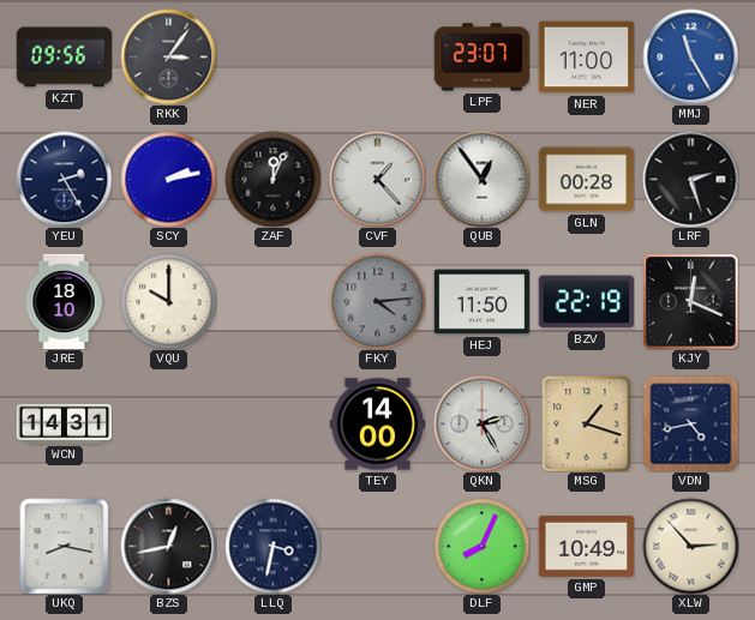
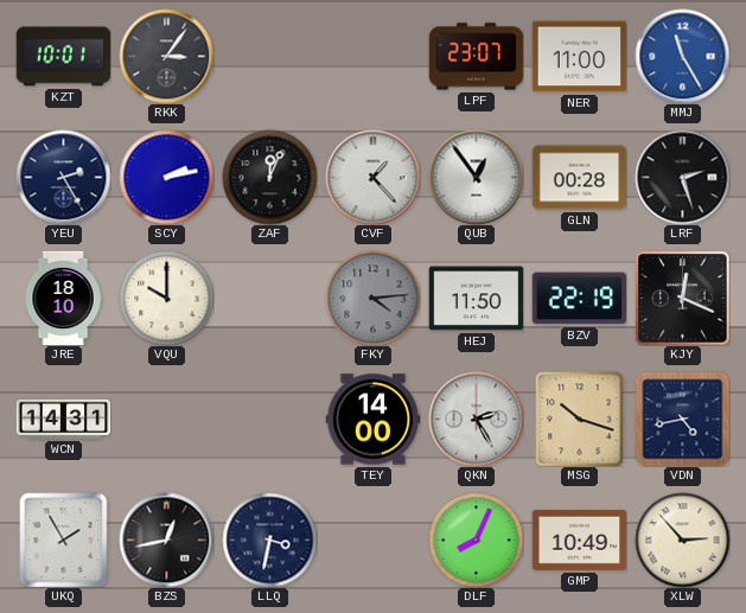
KZT: 09:56 -> 10:01
MSG: 1:18 -> 10:18
UKQ: 8:17 -> 1:55
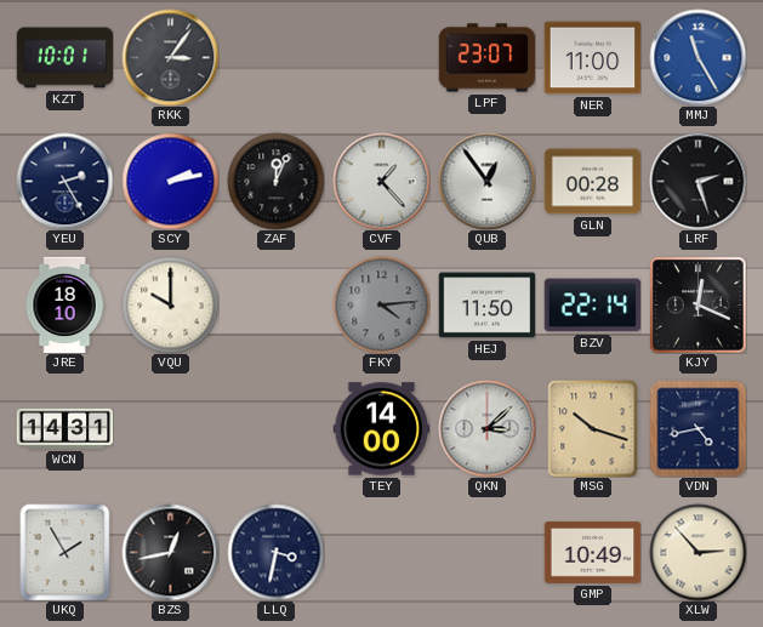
BZV: 22:19 -> 22:14
QKN: 2:25 -> 3:08
DLF: 8:04 -> none
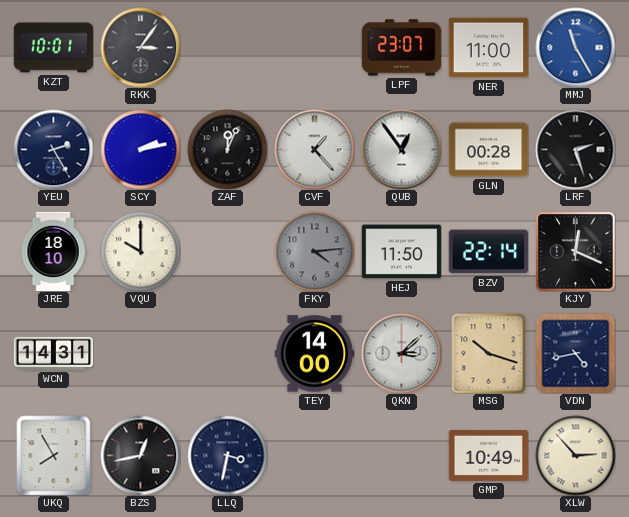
UKQ: 1:55 -> 7:55
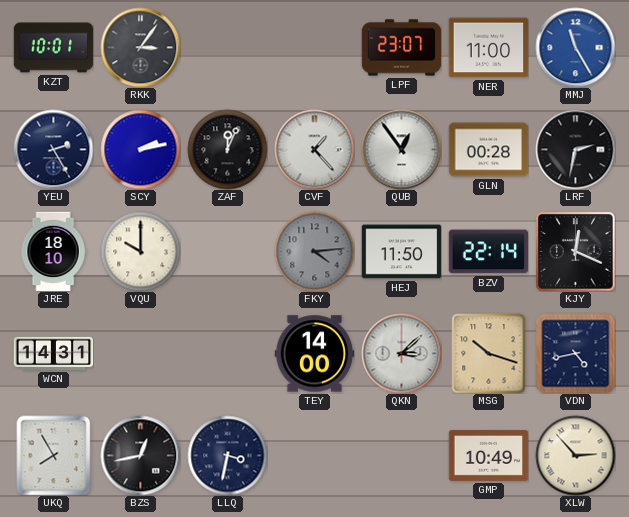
LRF: 2:27 -> 2:32
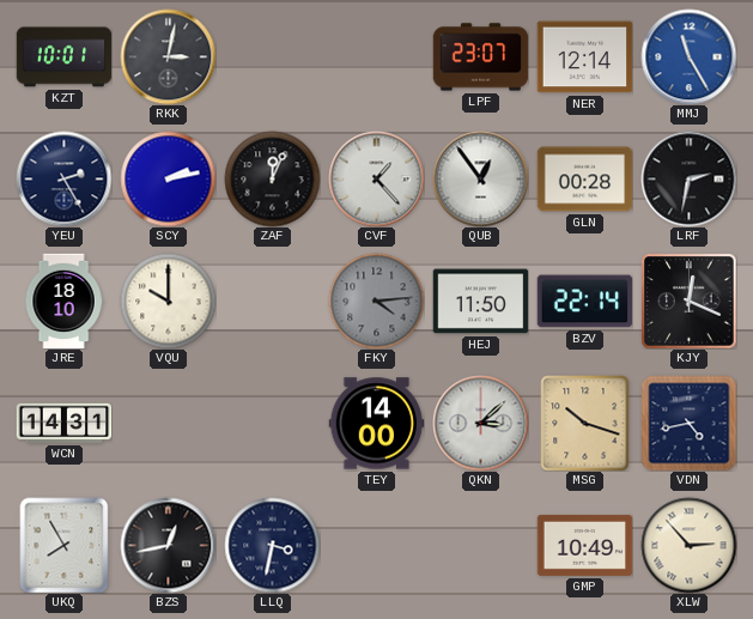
RKK: 3:06 -> 3:02
NER: 11:00 -> 12:14
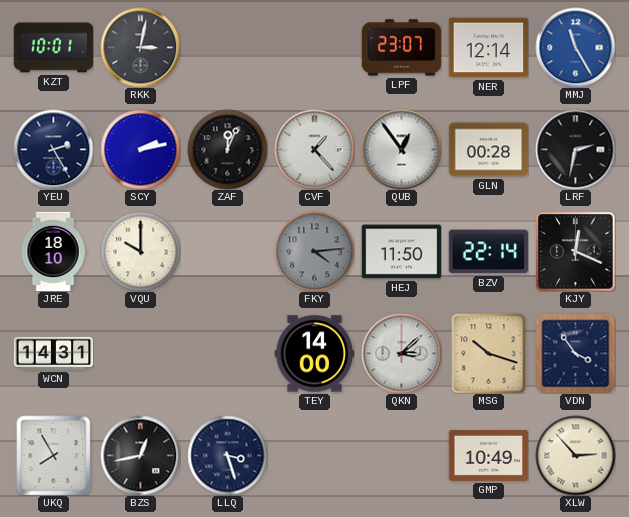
VDN: 4:43 -> 3:54
LLQ: 3:32 -> 3:27
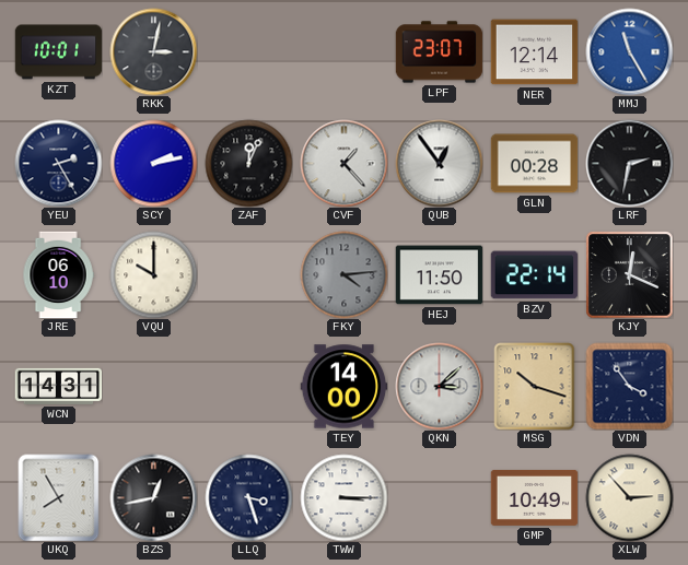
JRE: 18:10 -> 06:10
TWW: none -> 3:15
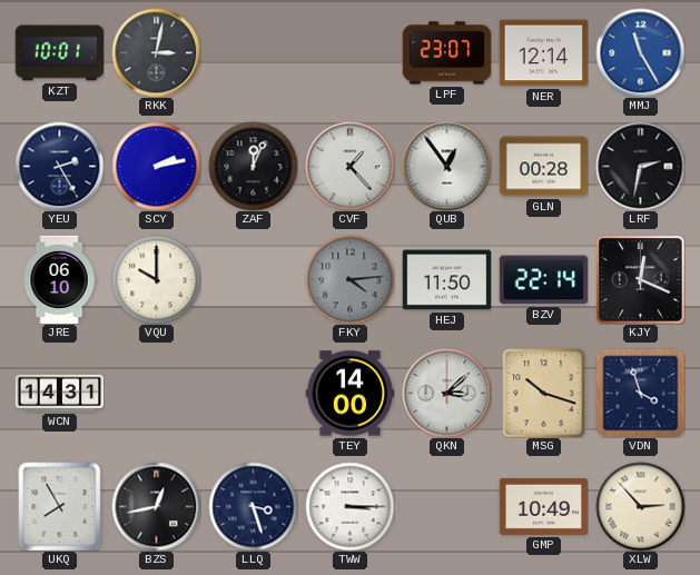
VDN: 3:54 -> 3:57
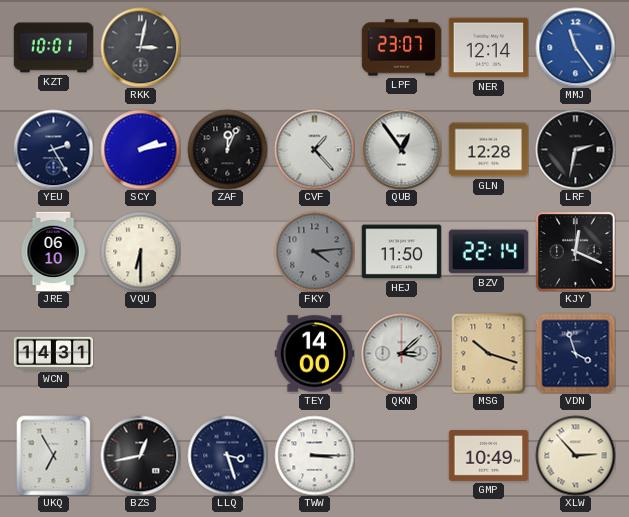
MMJ: 11:25 -> 11:24
GLN: 00:28 -> 12:28
VQU: 10:00 -> 6:30
UKQ: 7:55 -> 6:55
